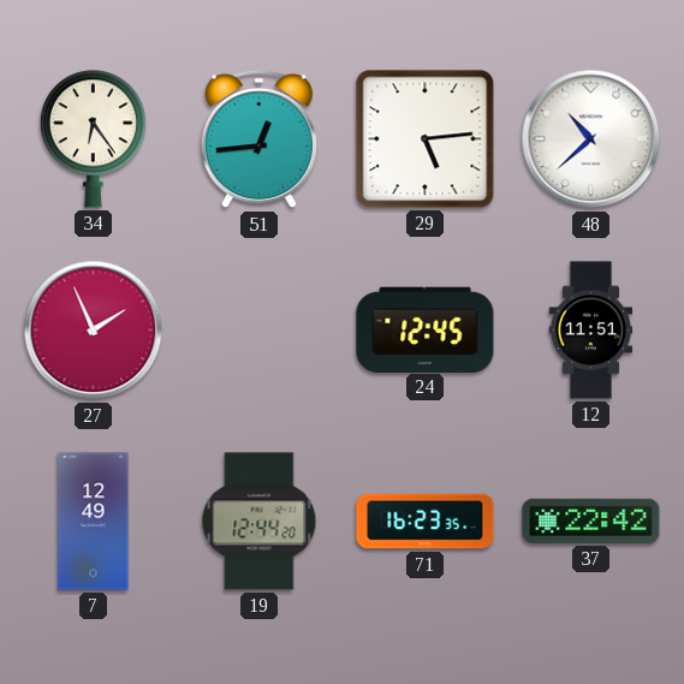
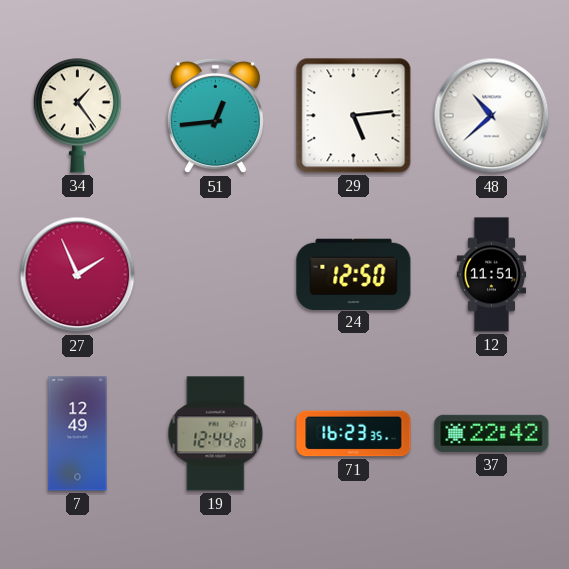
34: 6:24 -> 1:24
24: 12:45 -> 12:50
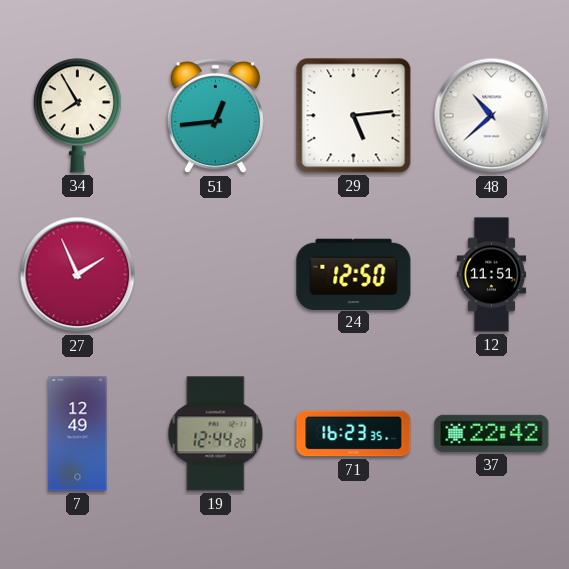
34: 1:24 -> 7:55
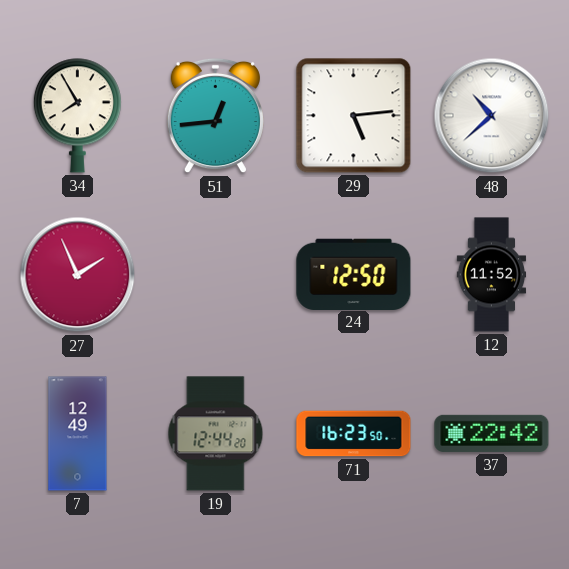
12: 11:51 -> 11:52
71: 16:23:35 -> 16:23:50
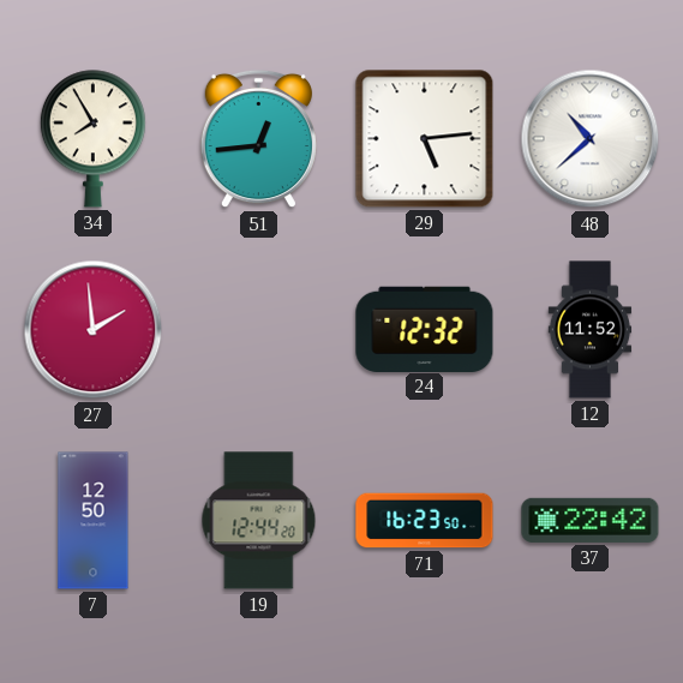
27: 1:56 -> 1:59
24: 12:50 -> 12:32
7: 12:49 -> 12:50
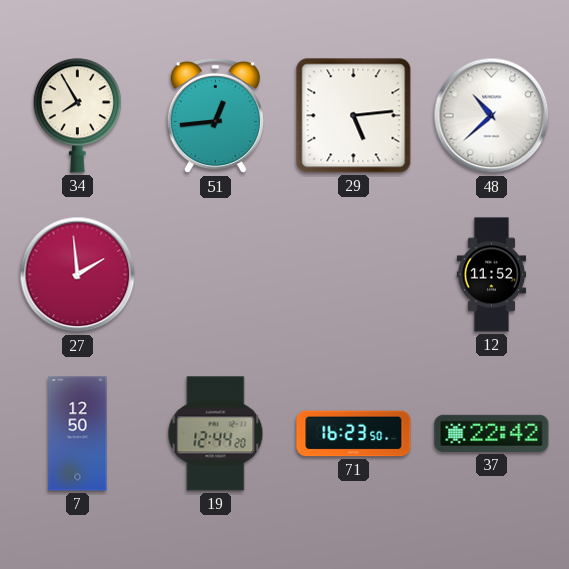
24: 12:32 -> none
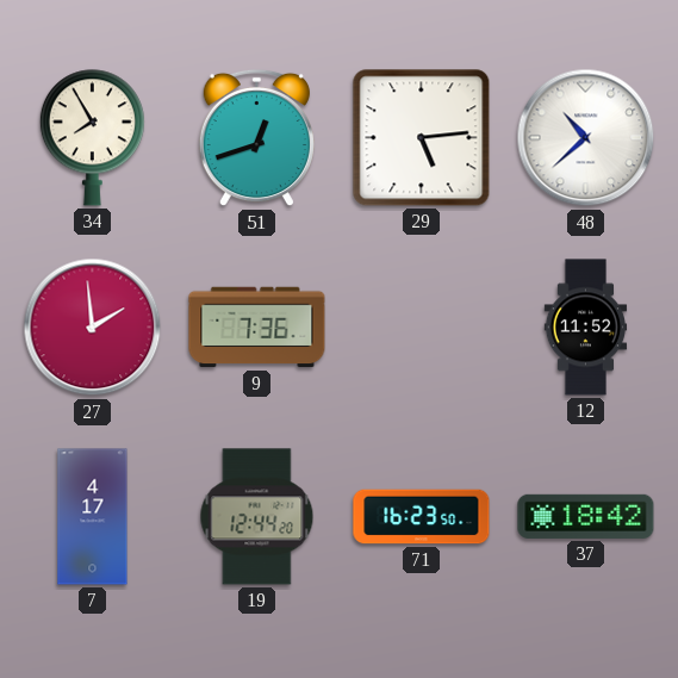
51: 12:44 -> 12:42
9: none -> 7:36
7: 12:50 -> 4:17
37: 22:42 -> 18:42
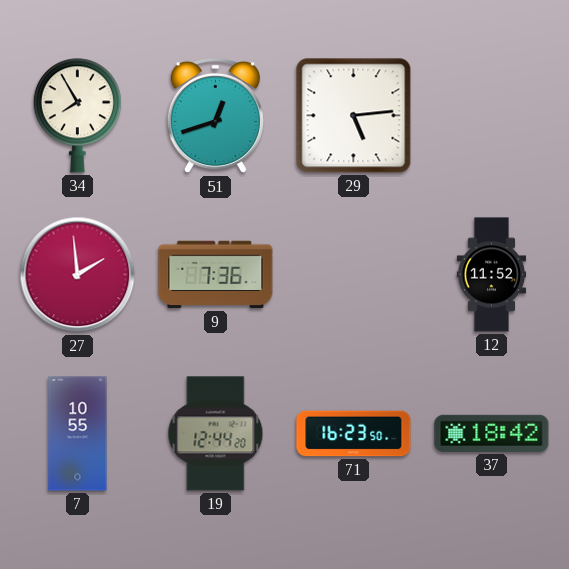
48: 10:38 -> none
7: 4:17 -> 10:55
